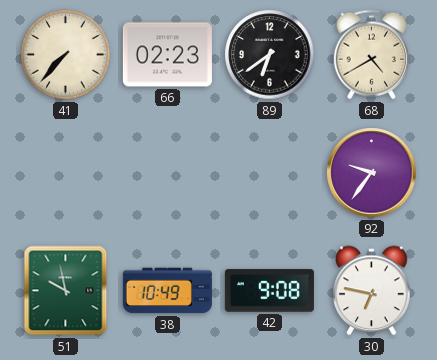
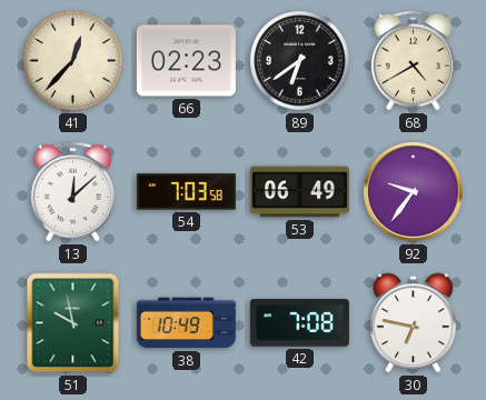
41: 7:37 -> 12:37
13: none -> 12:08
54: none -> 7:03
53: none -> 06:49
42: 9:08 -> 7:08
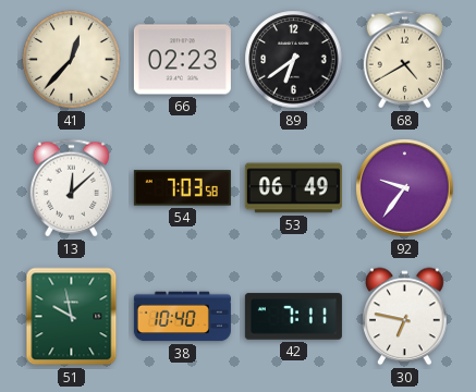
38: 10:49 -> 10:40
42: 7:08 -> 7:11
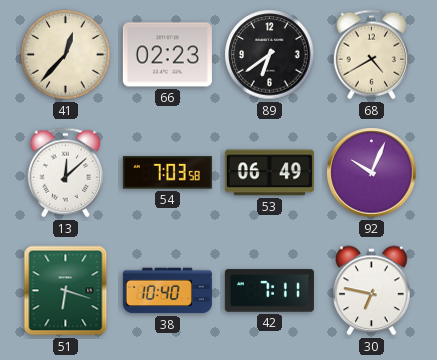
92: 9:36 -> 10:04
51: 9:58 -> 6:18
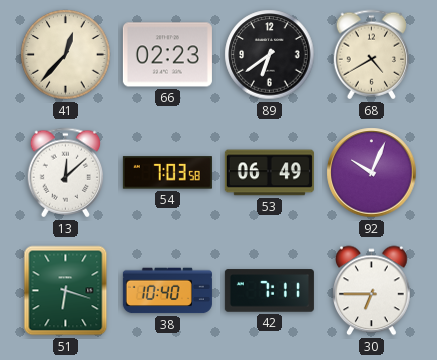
30: 6:47 -> 6:45
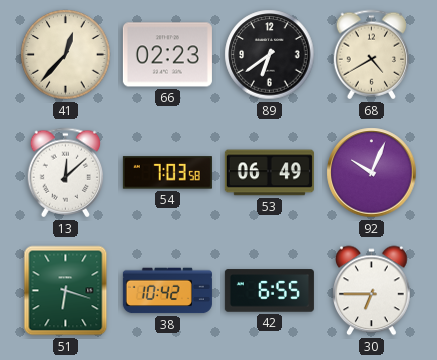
38: 10:40 -> 10:42
42: 7:11 -> 6:55
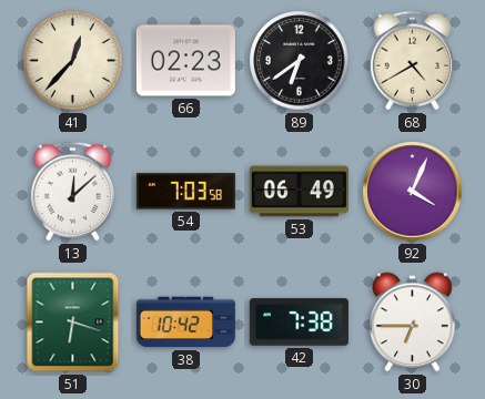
92: 10:04 -> 4:04
42: 6:55 -> 7:38
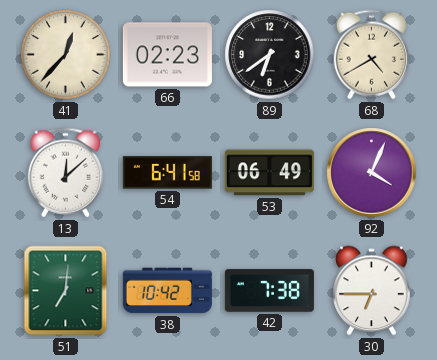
54: 7:03 -> 6:41
51: 6:18 -> 7:01
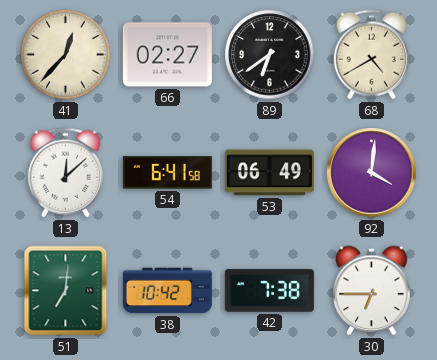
66: 02:23 -> 02:27
92: 4:04 -> 4:01
